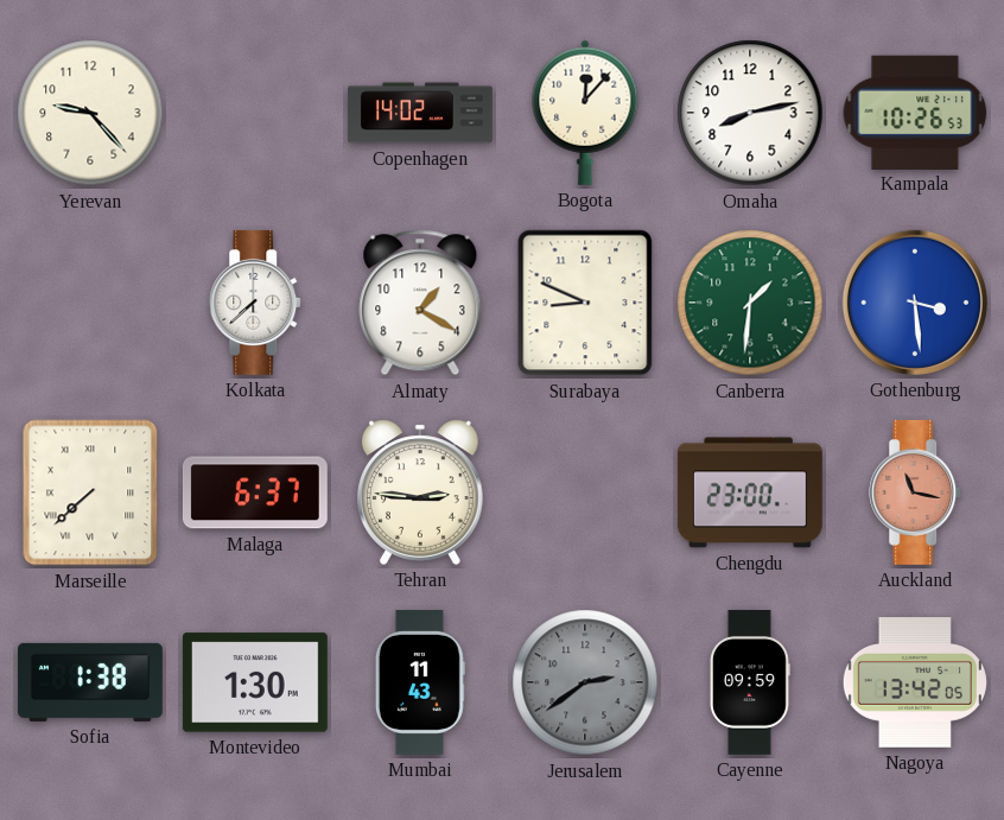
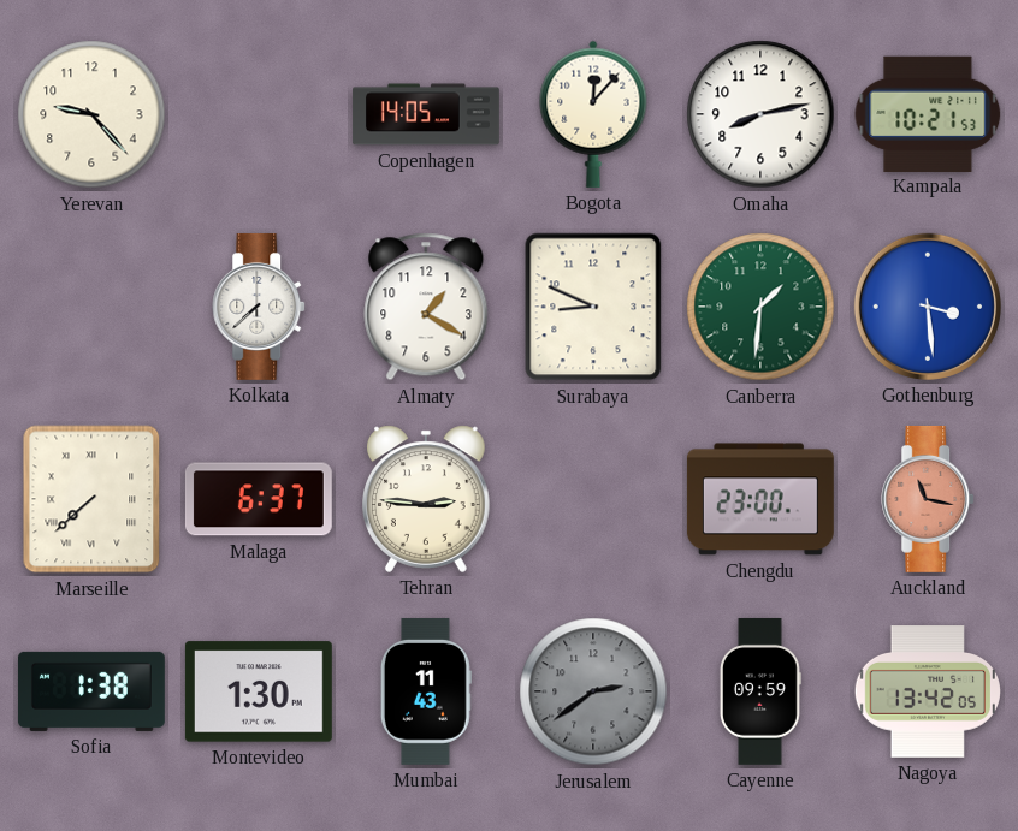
Copenhagen: 14:02 -> 14:05
Kampala: 10:26 -> 10:21
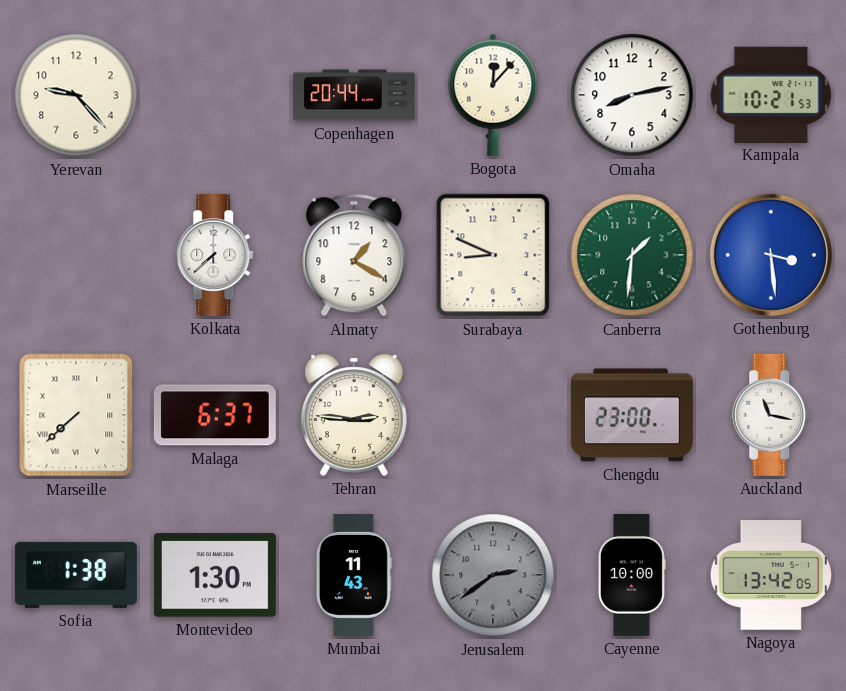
Copenhagen: 14:05 -> 20:44
Auckland dial: salmon -> white
Cayenne: 09:59 -> 10:00
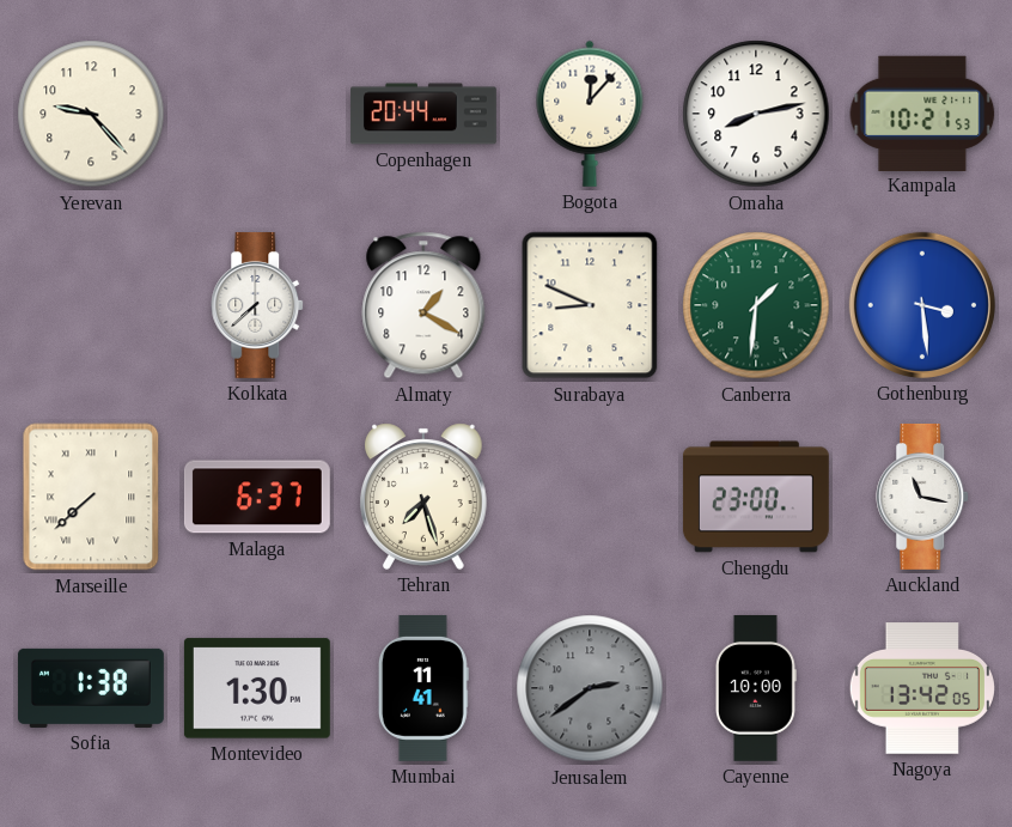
Tehran: 2:46 -> 7:27
Mumbai: 11:43 -> 11:41
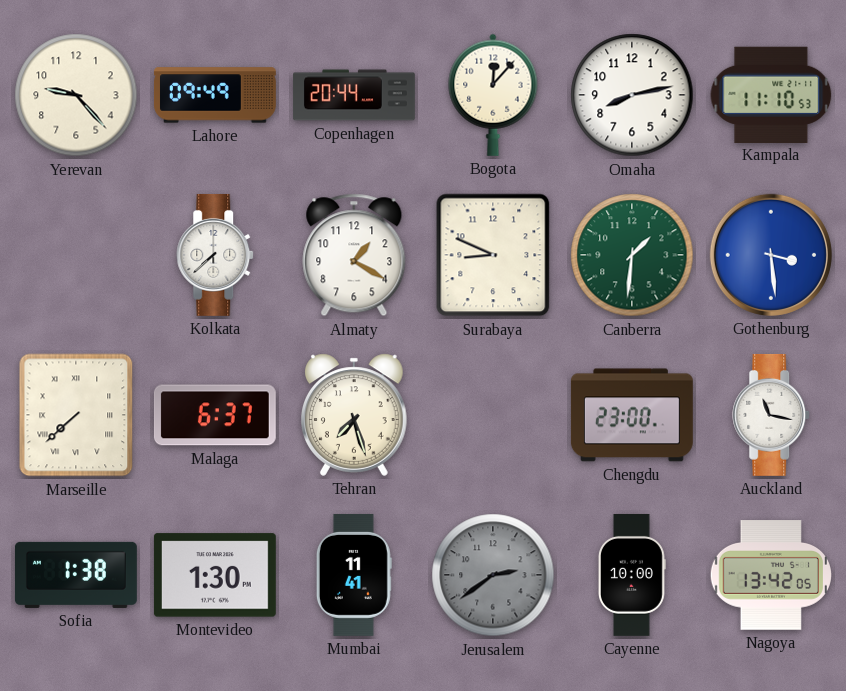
Lahore: none -> 09:49
Kampala: 10:21 -> 11:10
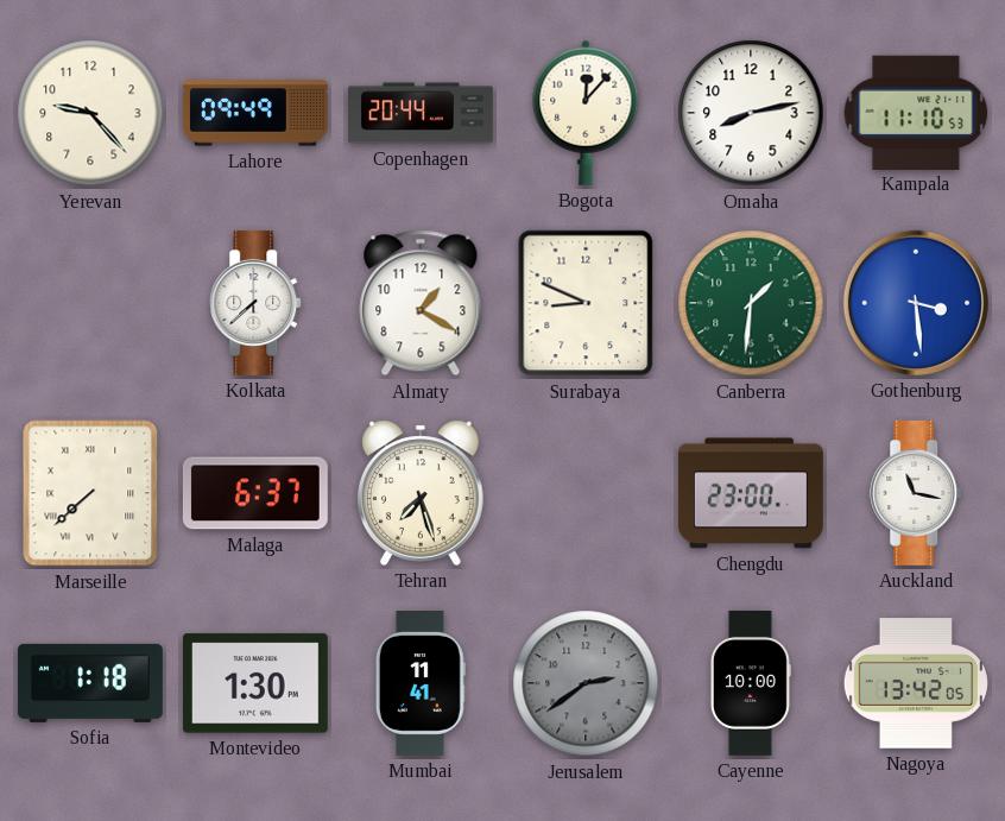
Sofia: 1:38 -> 1:18
